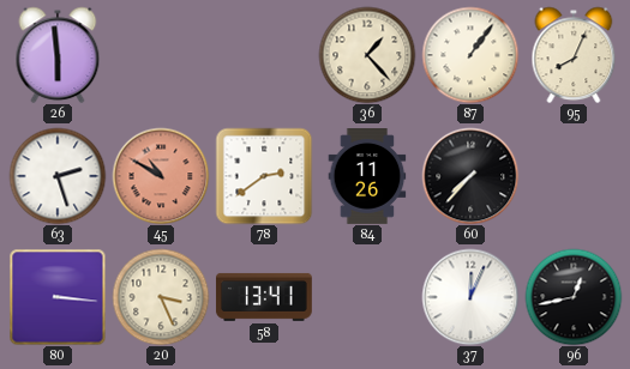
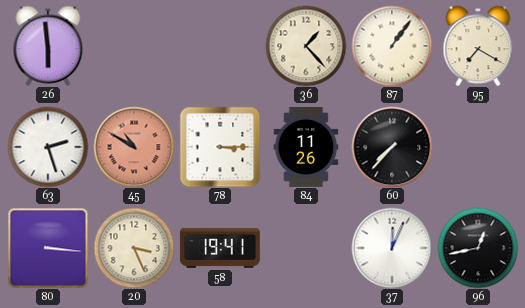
95: 8:04 -> 7:20
78: 2:39 -> 3:15
58: 13:41 -> 19:41
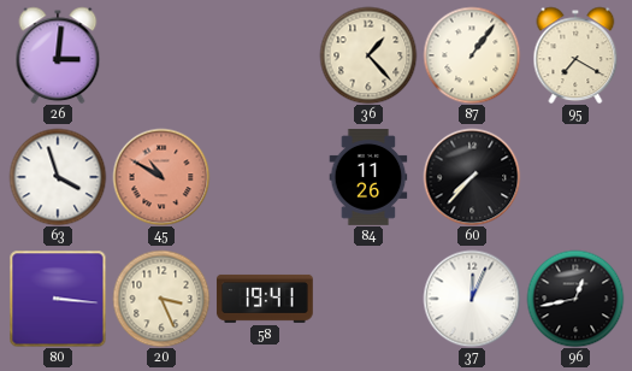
26: 5:59 -> 3:01
63: 2:27 -> 3:57
78: 3:15 -> none
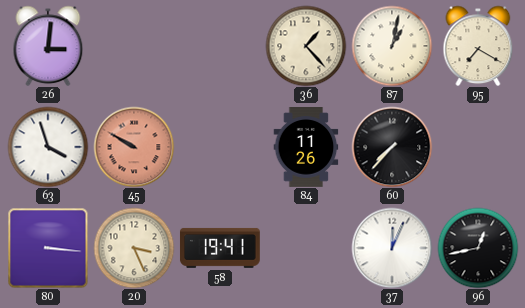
87: 1:06 -> 1:02
45: 10:50 -> 9:50
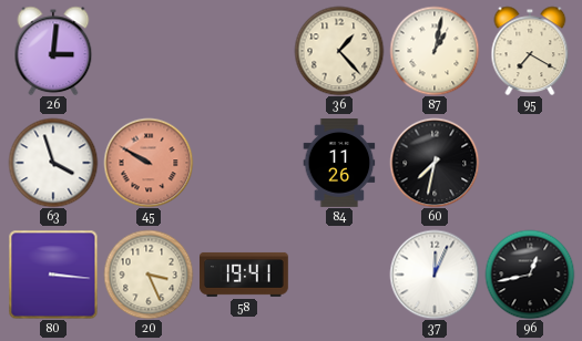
60: 7:37 -> 7:32
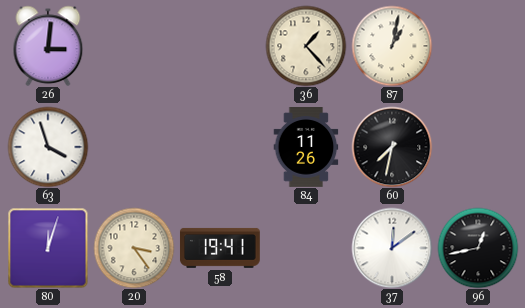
95: 7:20 -> none
45: 9:50 -> none
80: 3:16 -> 12:03
20: 3:26 -> 3:24
37: 12:04 -> 12:09
